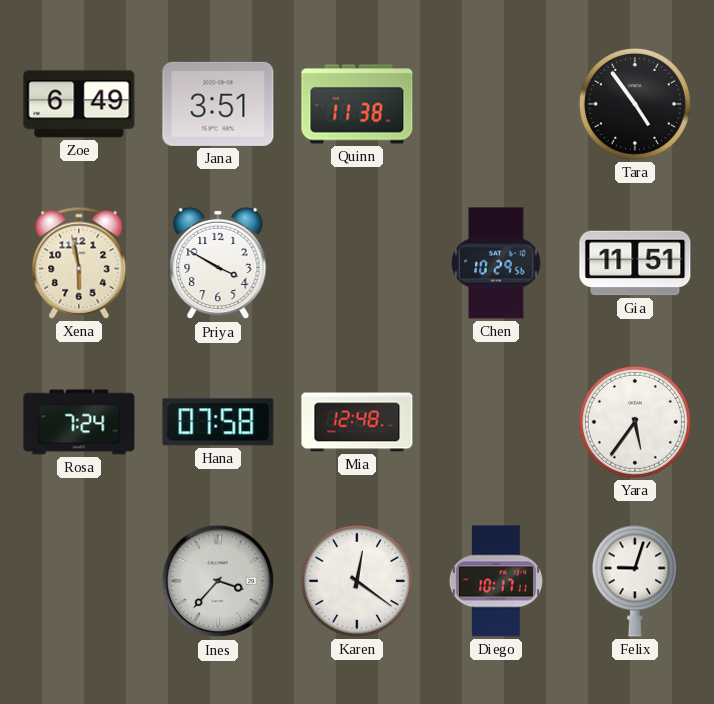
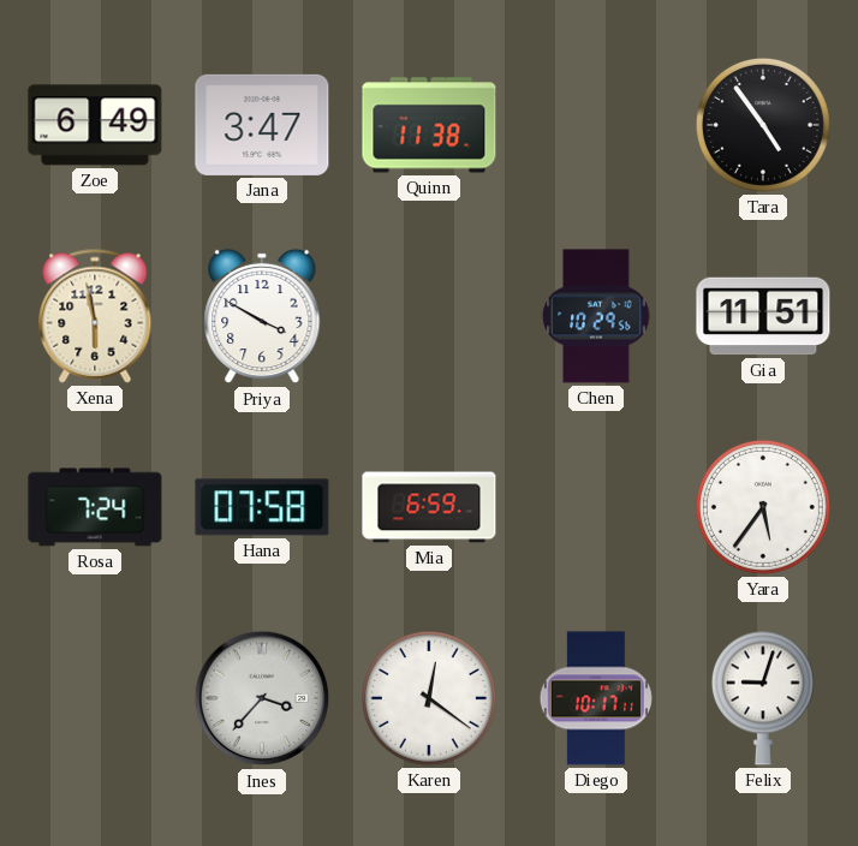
Jana: 3:51 -> 3:47
Mia: 12:48 -> 6:59
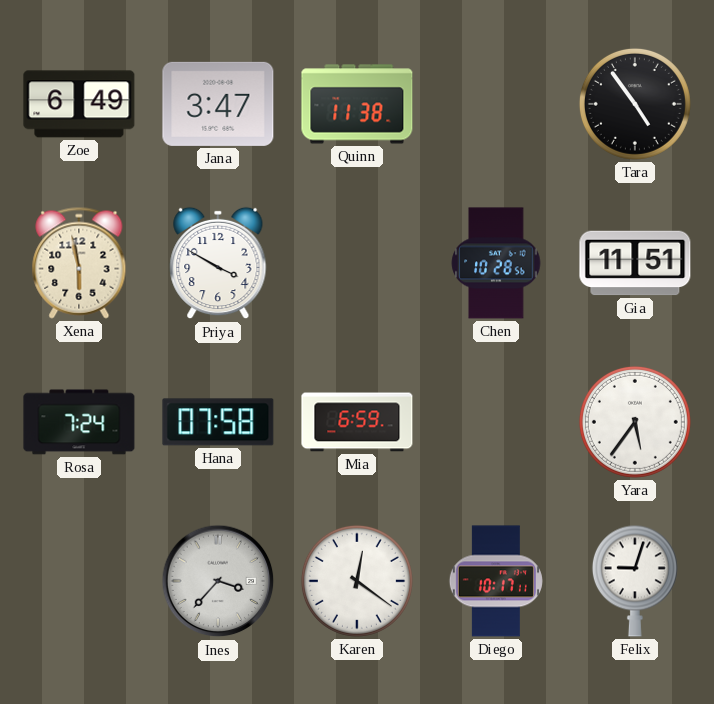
Chen: 10:29 -> 10:28
